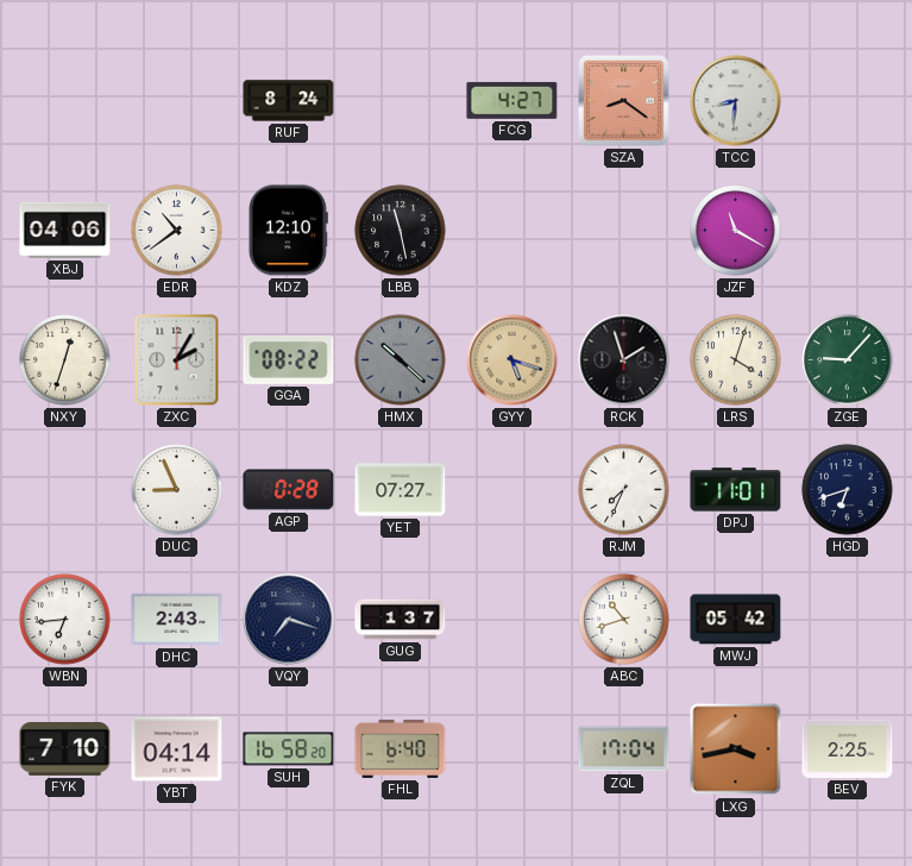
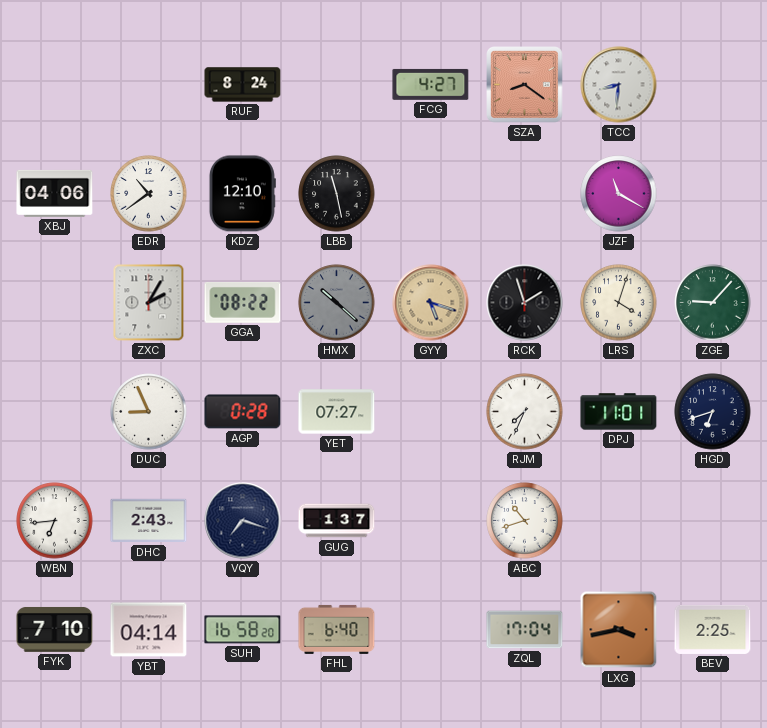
NXY: 12:33 -> none
MWJ: 05:42 -> none
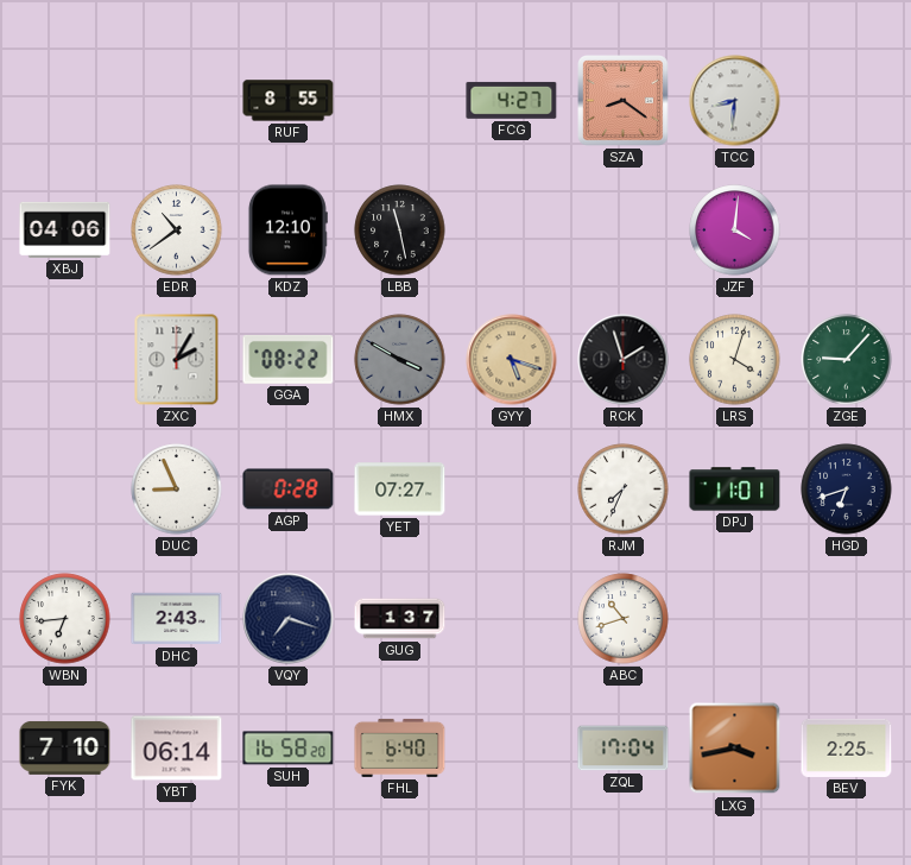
RUF: 8:24 -> 8:55
JZF: 11:20 -> 4:01
HMX: 10:22 -> 3:50
YBT: 04:14 -> 06:14
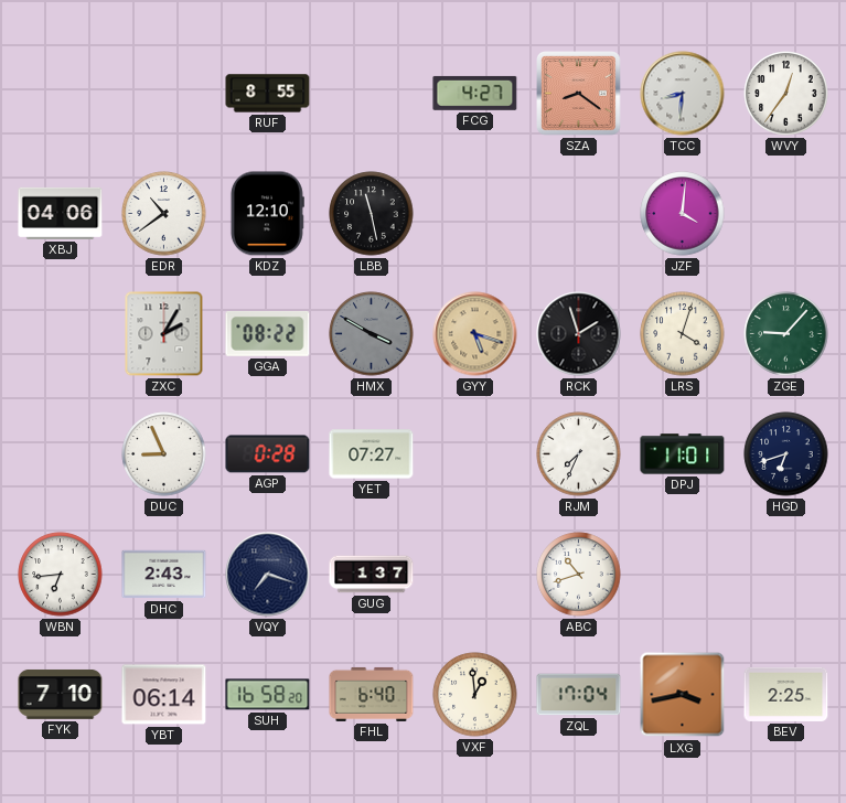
WVY: none -> 12:36
VXF: none -> 12:59
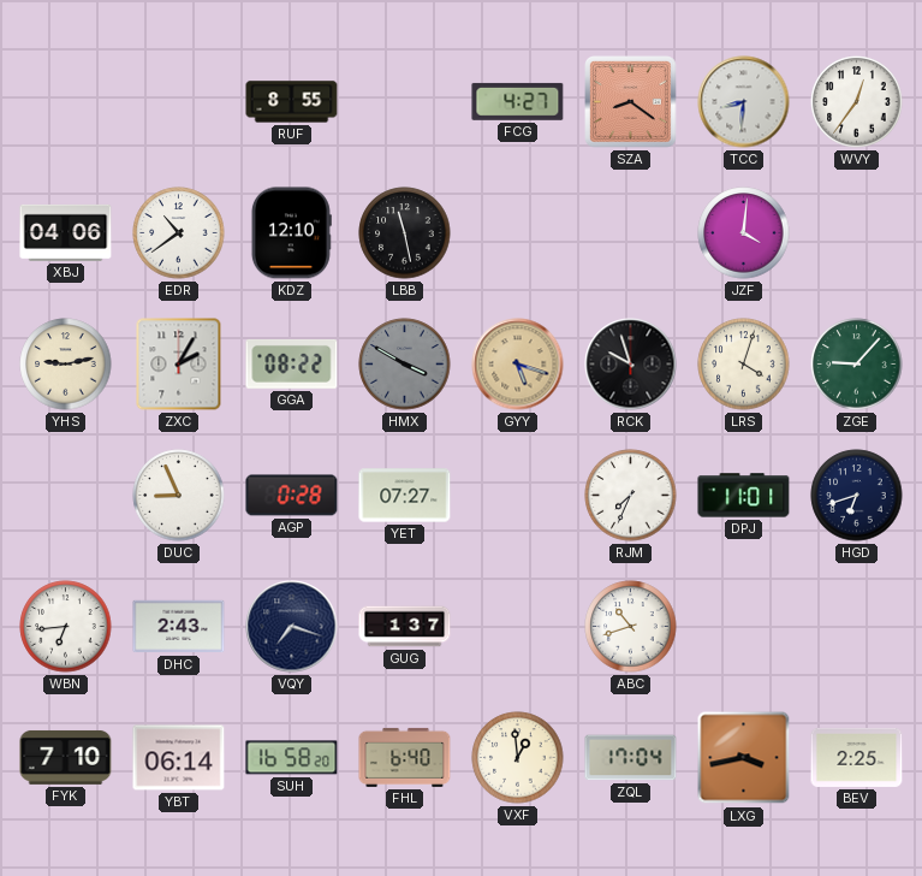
YHS: none -> 9:13
RCK: 1:57 -> 9:57
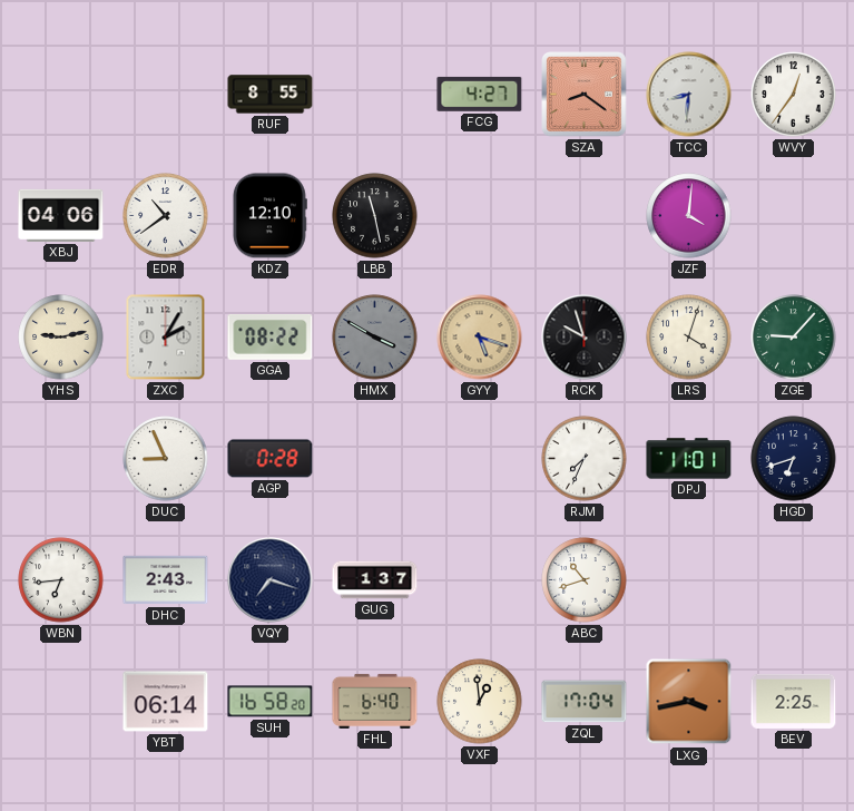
YET: 07:27 -> none
FYK: 7:10 -> none
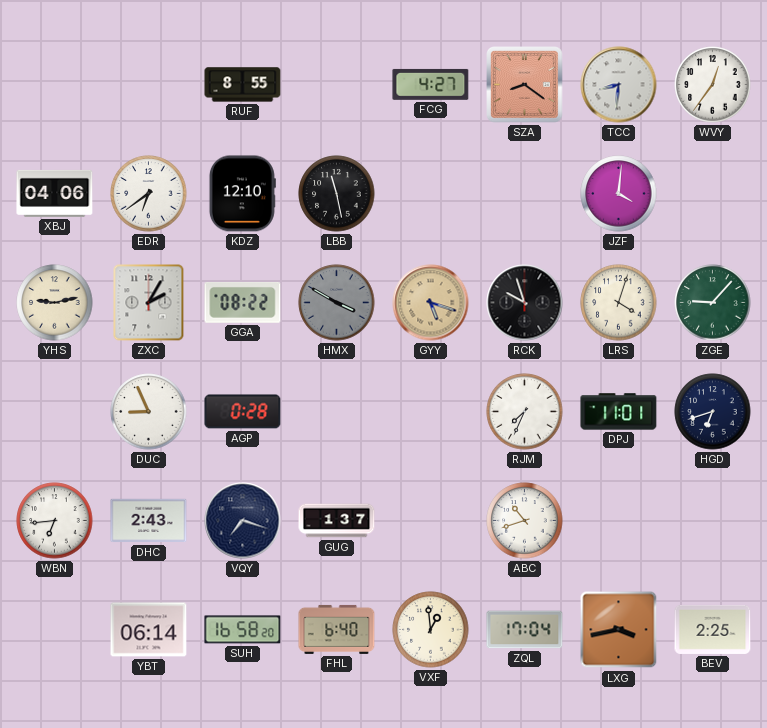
EDR: 10:39 -> 6:39
